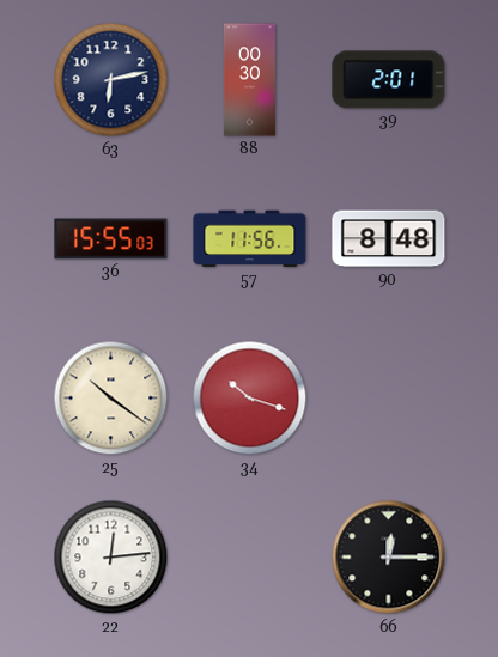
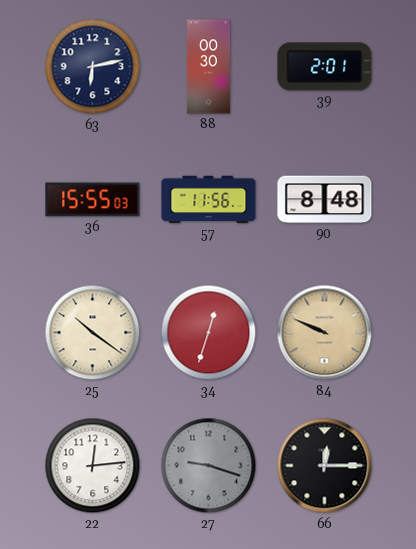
34: 10:18 -> 12:33
84: none -> 9:49
27: none -> 9:18
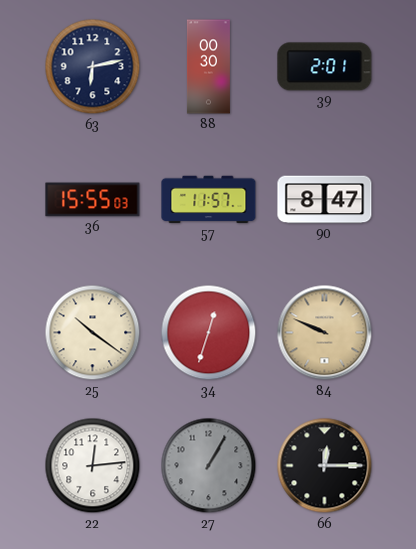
57: 11:56 -> 11:57
90: 8:48 -> 8:47
27: 9:18 -> 1:05
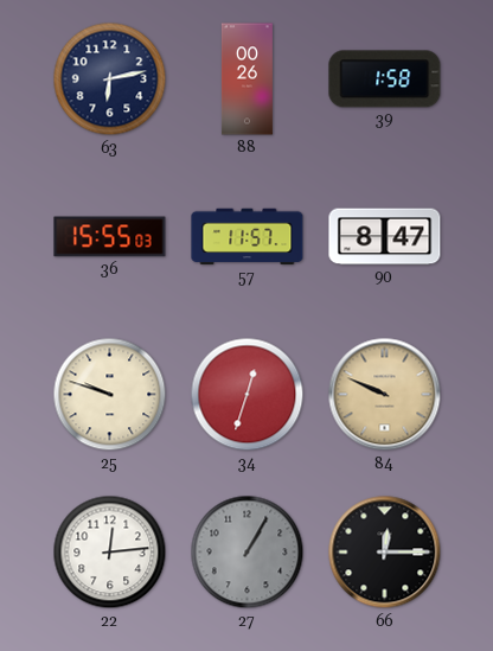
88: 00:30 -> 00:26
39: 2:01 -> 1:58
25: 10:21 -> 9:48
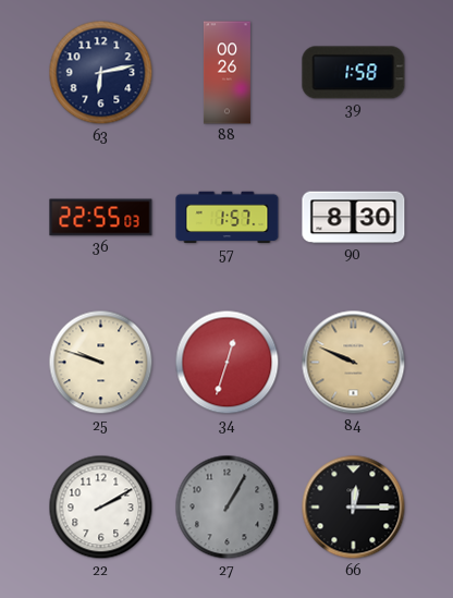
36: 15:55 -> 22:55
57: 11:57 -> 1:57
90: 8:47 -> 8:30
22: 12:14 -> 2:10
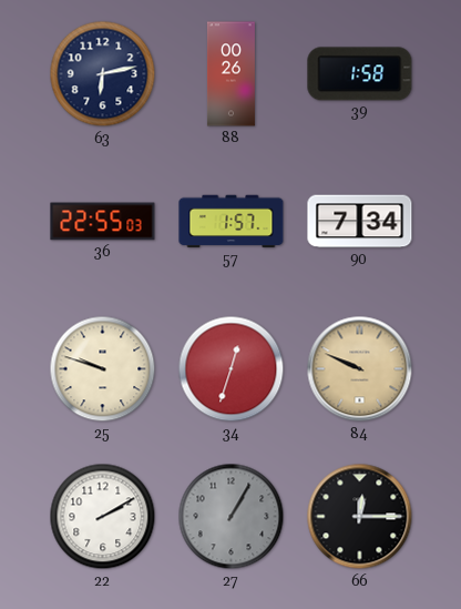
90: 8:30 -> 7:34
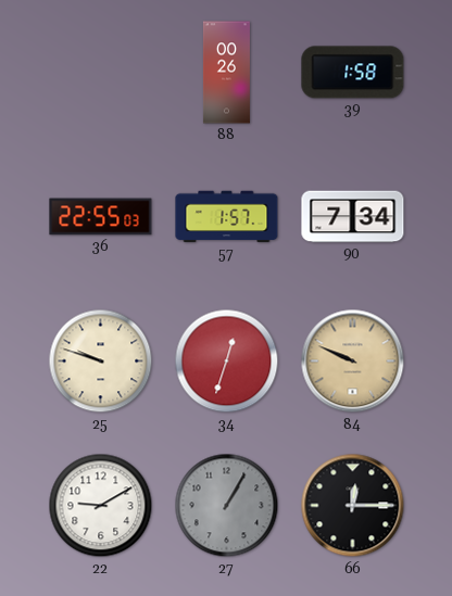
63: 6:13 -> none
22: 2:10 -> 9:10
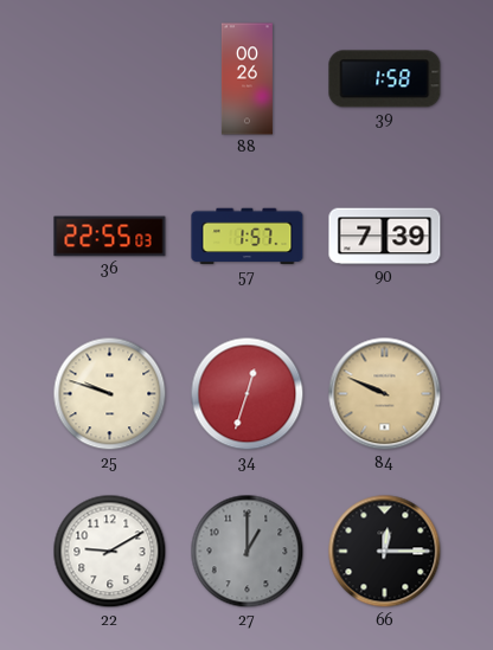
90: 7:34 -> 7:39
27: 1:05 -> 1:00
